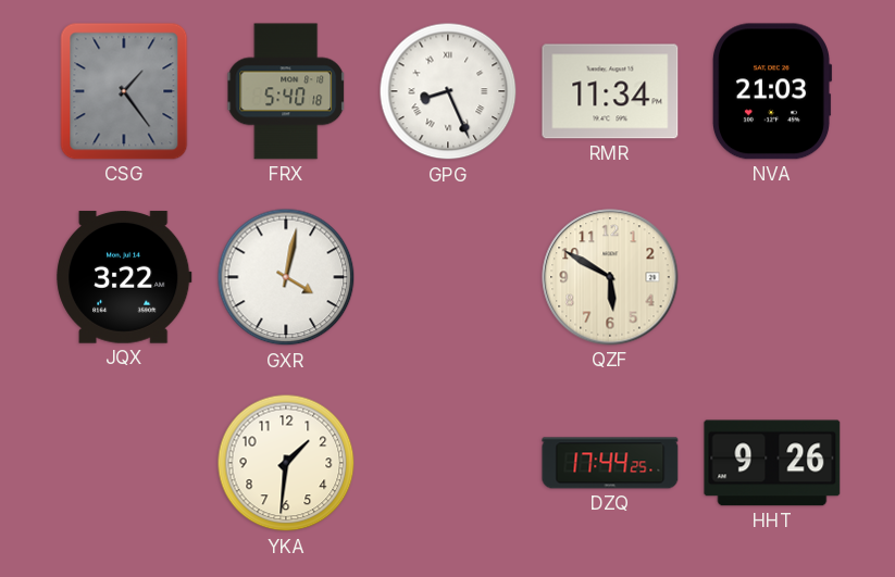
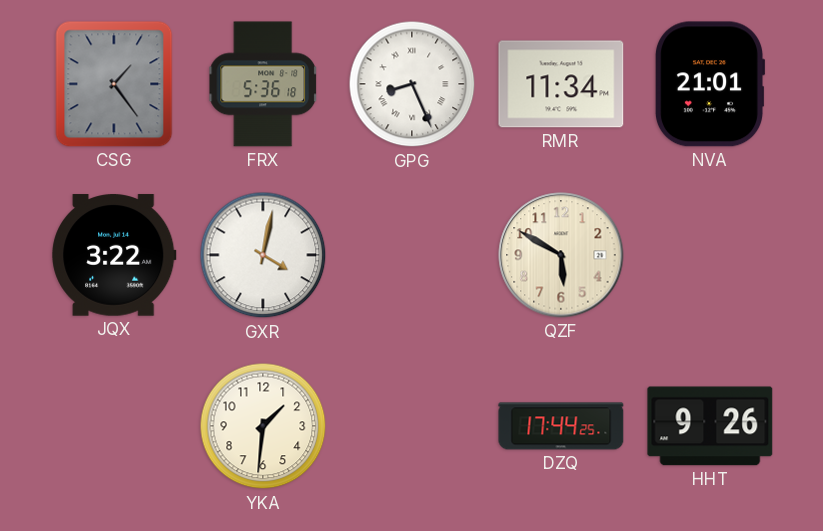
FRX: 5:40 -> 5:36
NVA: 21:03 -> 21:01
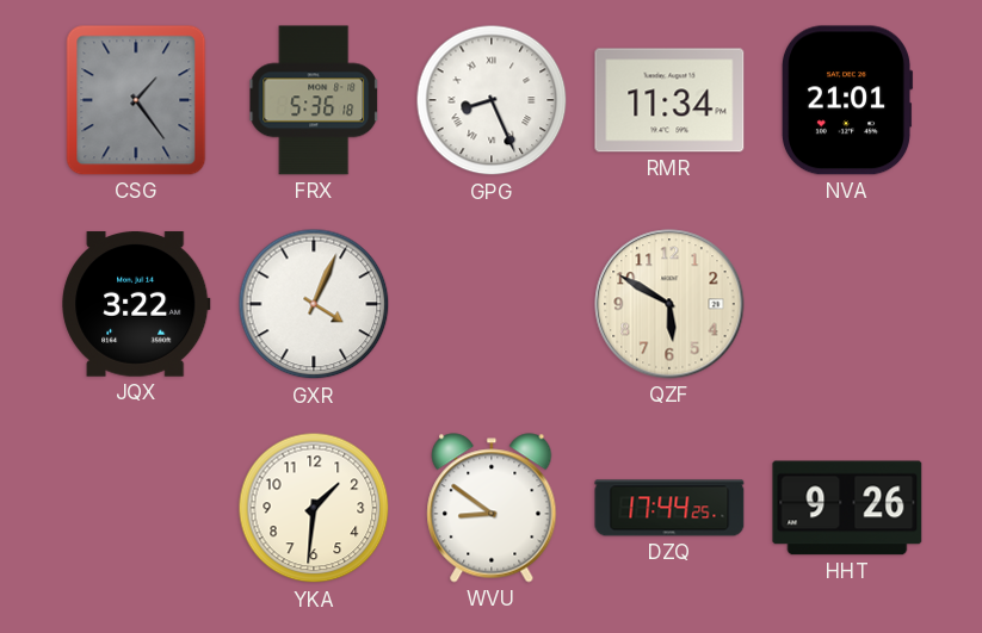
GXR: 4:02 -> 4:04
WVU: none -> 8:51
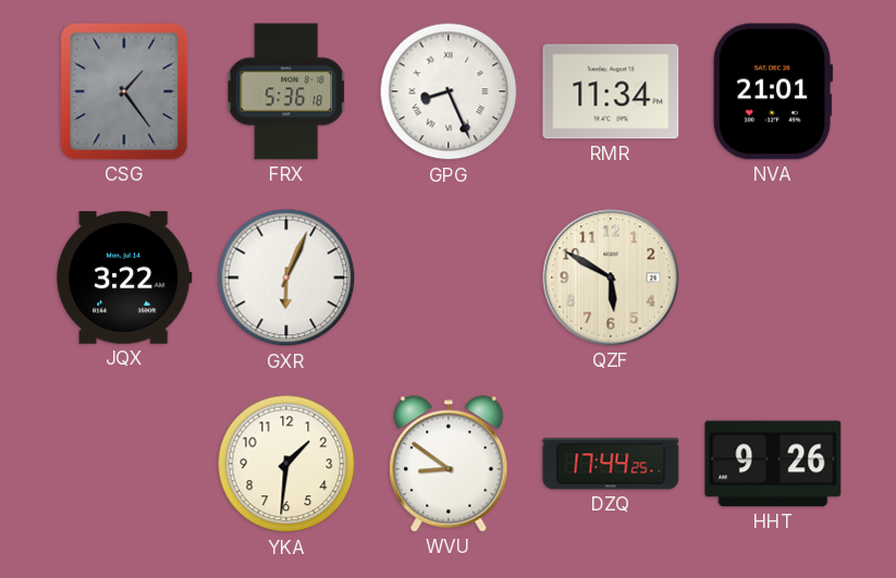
GXR: 4:04 -> 6:04
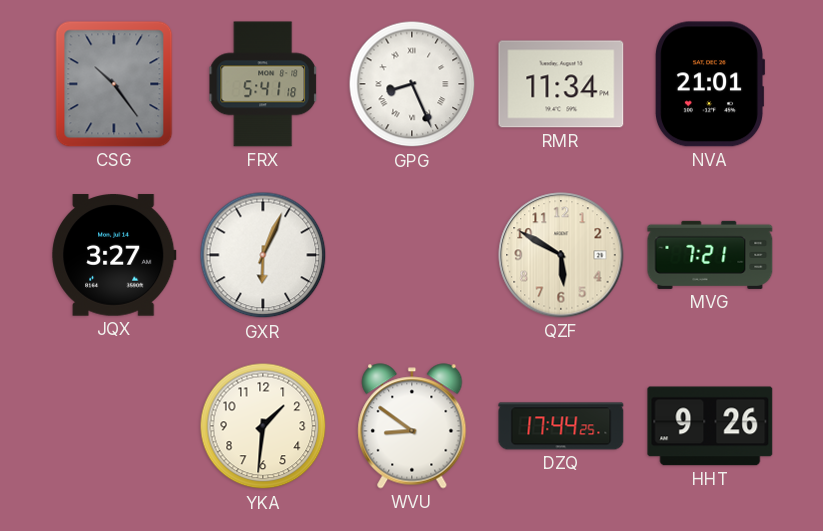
CSG: 1:24 -> 10:24
FRX: 5:36 -> 5:41
JQX: 3:22 -> 3:27
MVG: none -> 7:21
